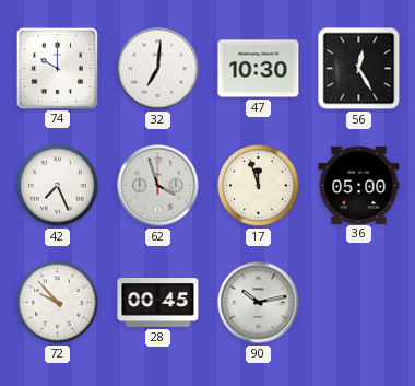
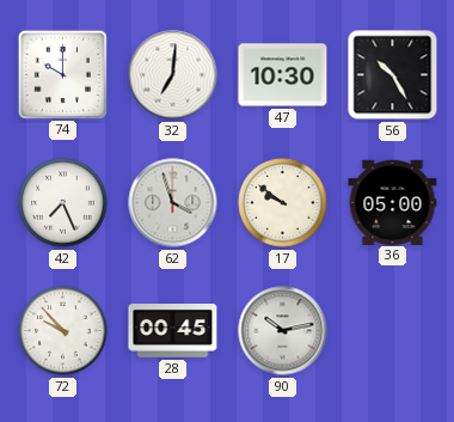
56: 12:25 -> 10:25
17: 11:57 -> 9:51
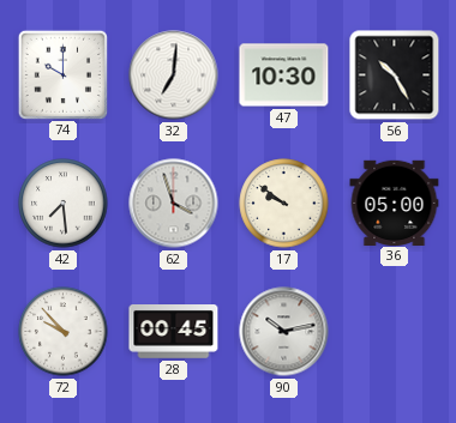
42: 7:26 -> 7:29
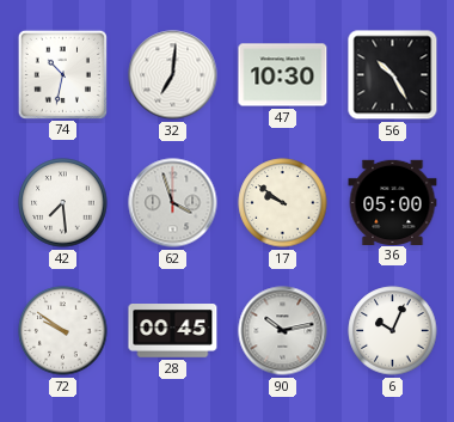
74: 10:00 -> 10:32
72: 9:53 -> 9:51
6: none -> 10:04
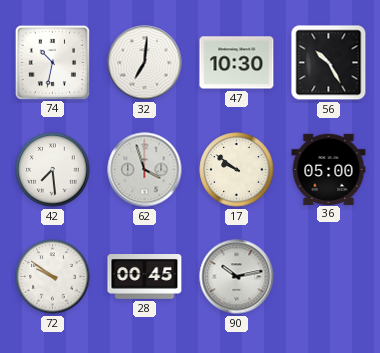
6: 10:04 -> none
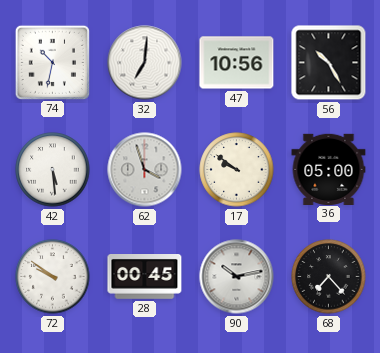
47: 10:30 -> 10:56
42: 7:29 -> 5:29
68: none -> 7:23
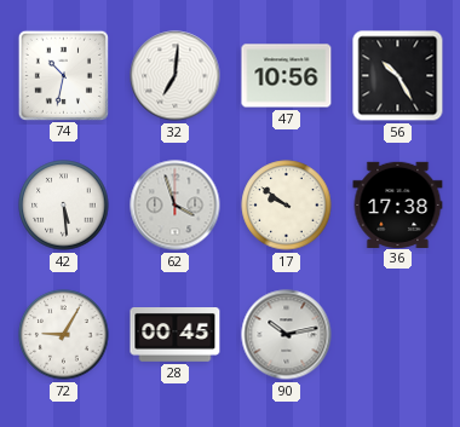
36: 05:00 -> 17:38
72: 9:51 -> 9:05
68: 7:23 -> none
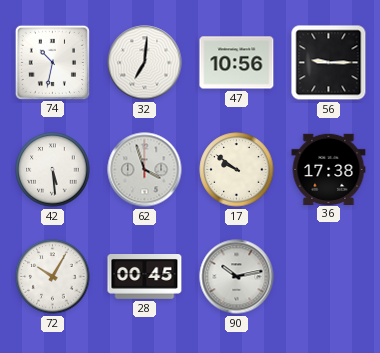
56: 10:25 -> 9:15
72: 9:05 -> 10:05
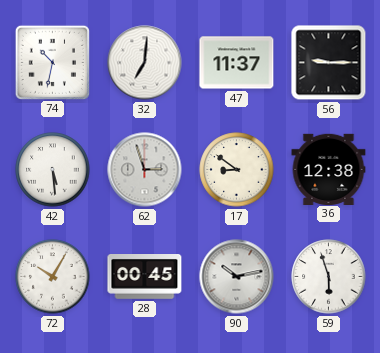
47: 10:56 -> 11:37
62: 3:57 -> 2:57
17: 9:51 -> 8:51
36: 17:38 -> 12:38
59: none -> 5:57
